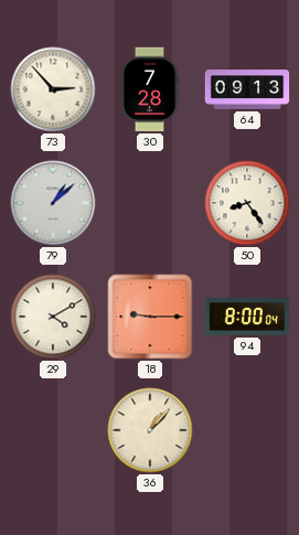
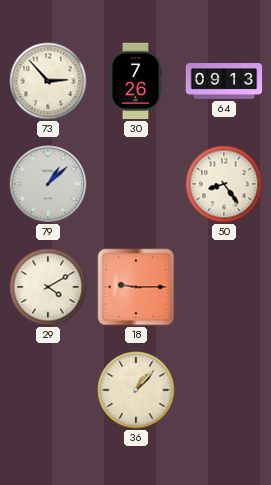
30: 7:28 -> 7:26
94: 8:00 -> none
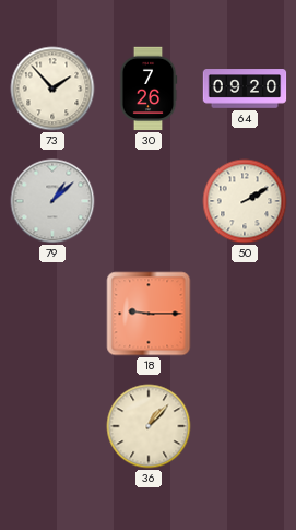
73: 2:53 -> 1:53
64: 09:13 -> 09:20
50: 8:24 -> 2:10
29: 4:10 -> none
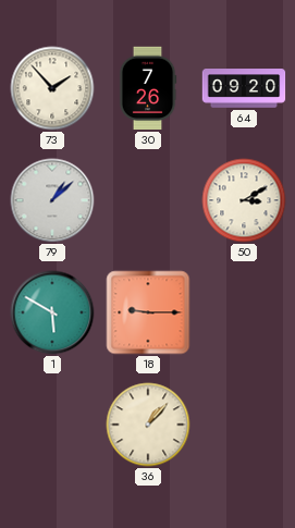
50: 2:10 -> 3:10
1: none -> 5:50
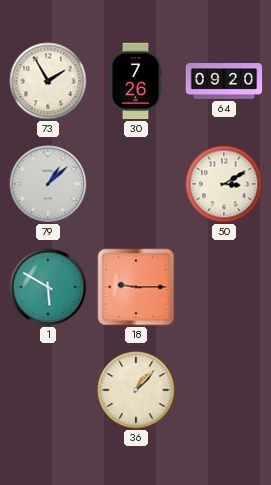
73: 1:53 -> 1:55
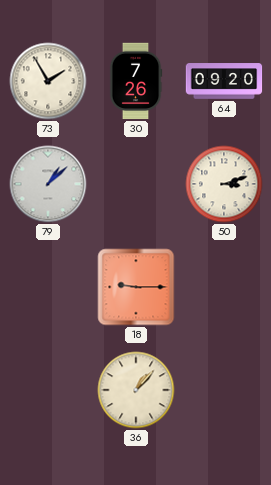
50: 3:10 -> 3:12
1: 5:50 -> none
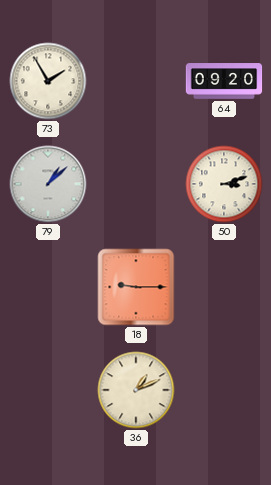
30: 7:26 -> none
36: 1:07 -> 1:11
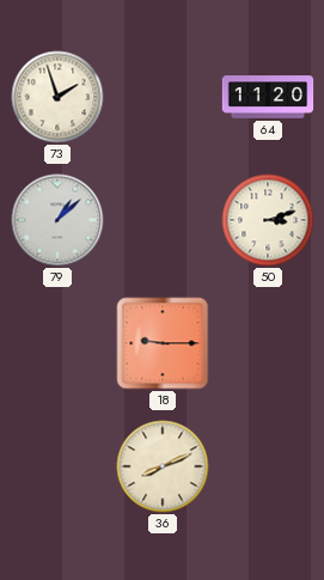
73: 1:55 -> 1:57
64: 09:20 -> 11:20
36: 1:11 -> 8:11
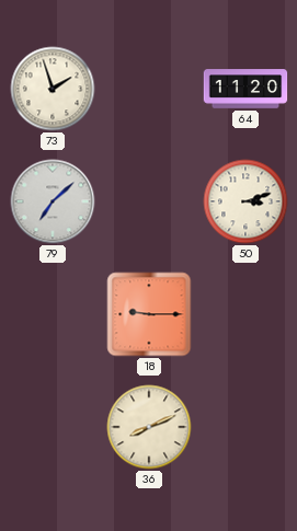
79: 1:08 -> 7:08
